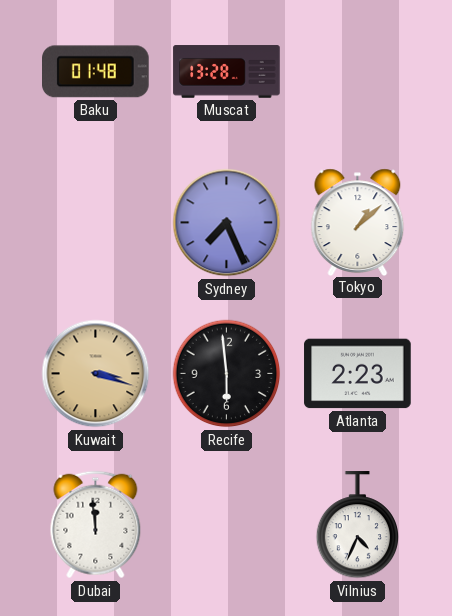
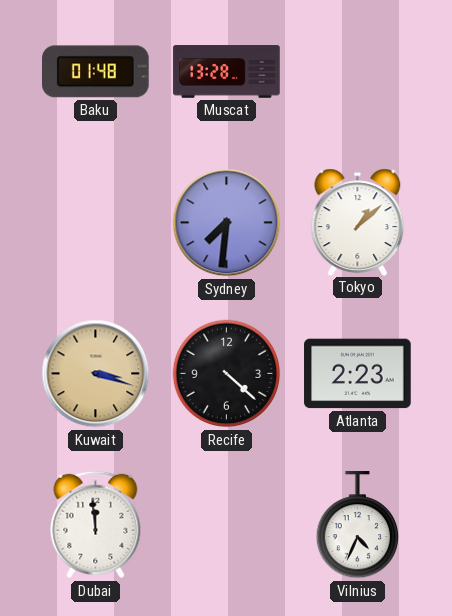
Sydney: 7:26 -> 7:31
Recife: 5:59 -> 4:22
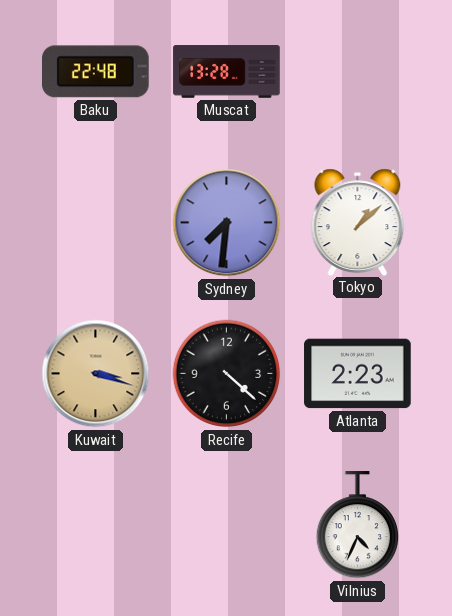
Baku: 01:48 -> 22:48
Dubai: 11:59 -> none
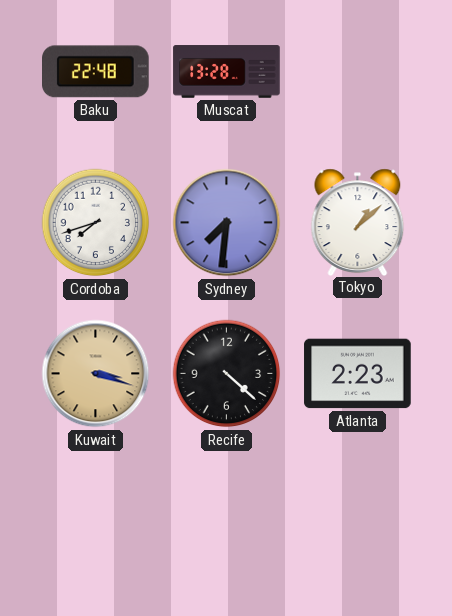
Cordoba: none -> 7:42
Vilnius: 4:34 -> none
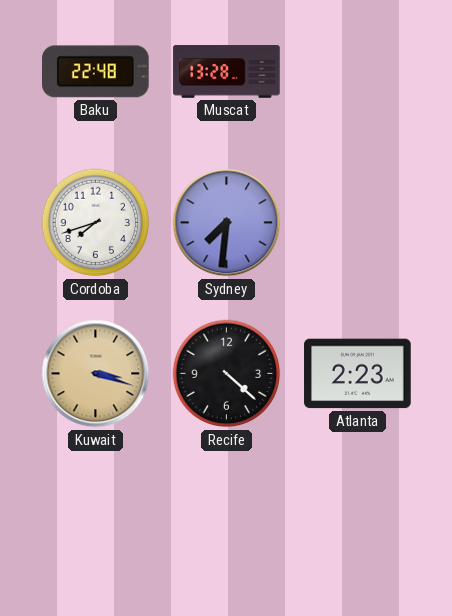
Tokyo: 1:08 -> none
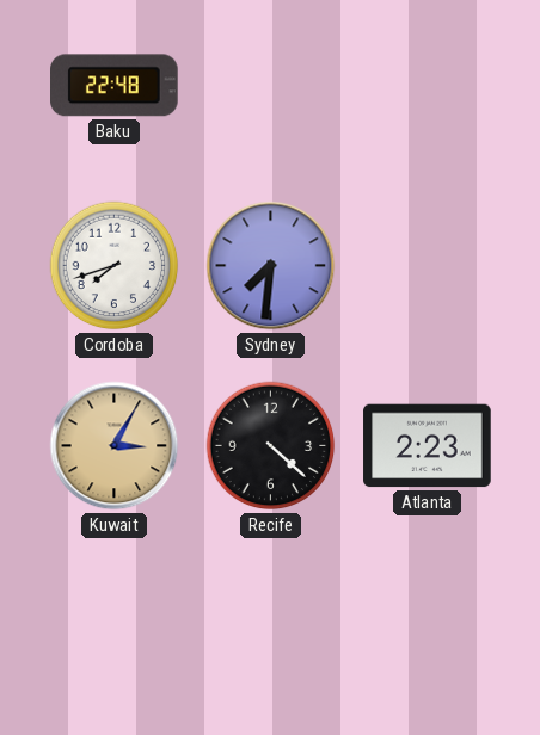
Muscat: 13:28 -> none
Kuwait: 3:18 -> 3:05
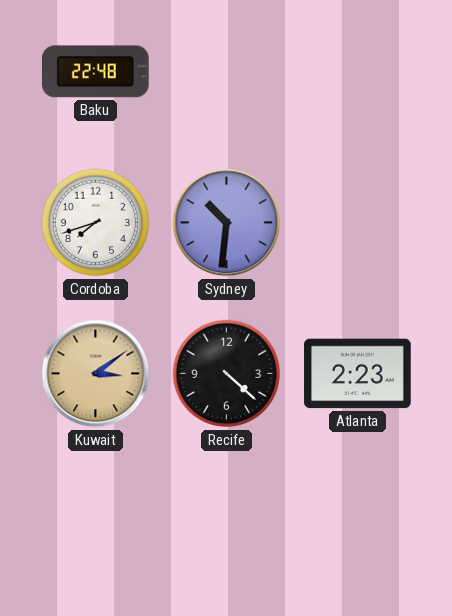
Sydney: 7:31 -> 10:31
Kuwait: 3:05 -> 3:09
